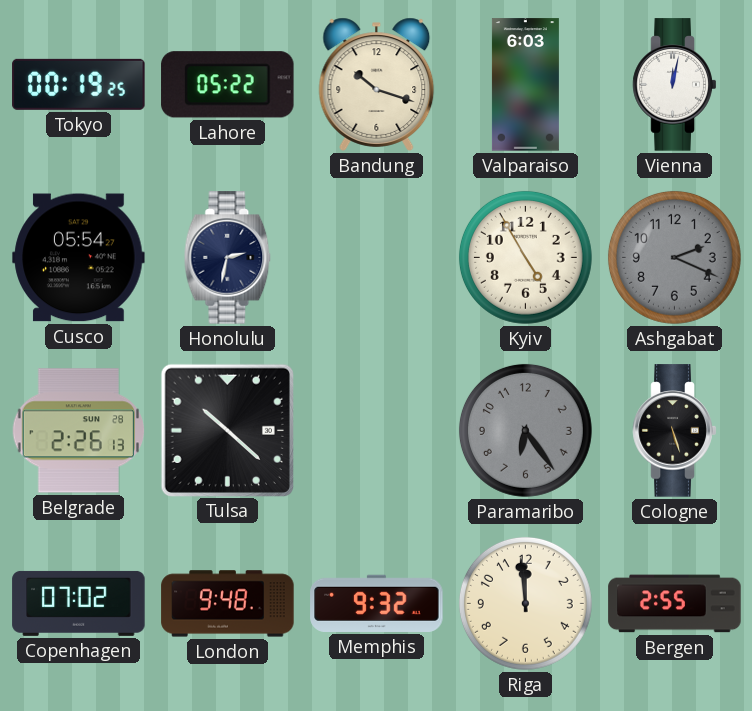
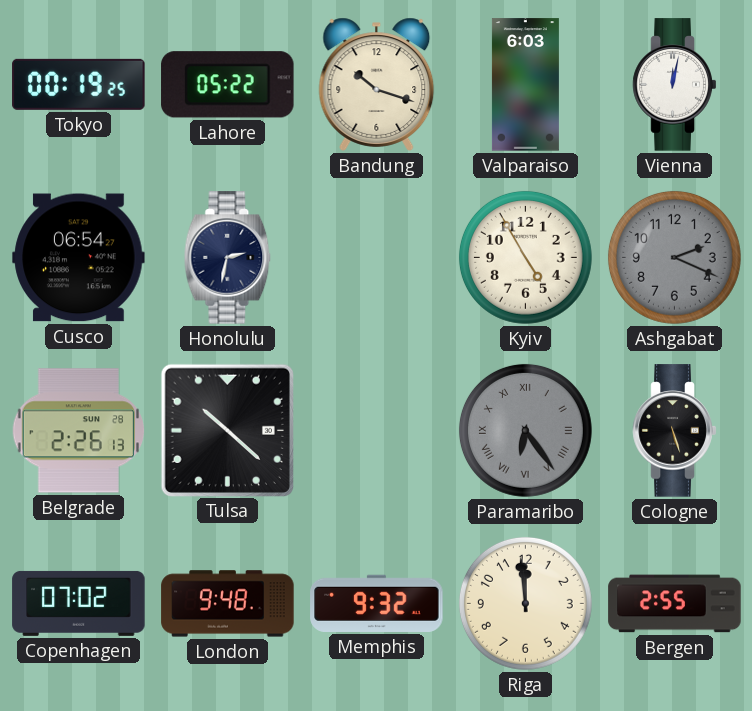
Cusco: 05:54 -> 06:54
Paramaribo numerals: Arabic -> Roman
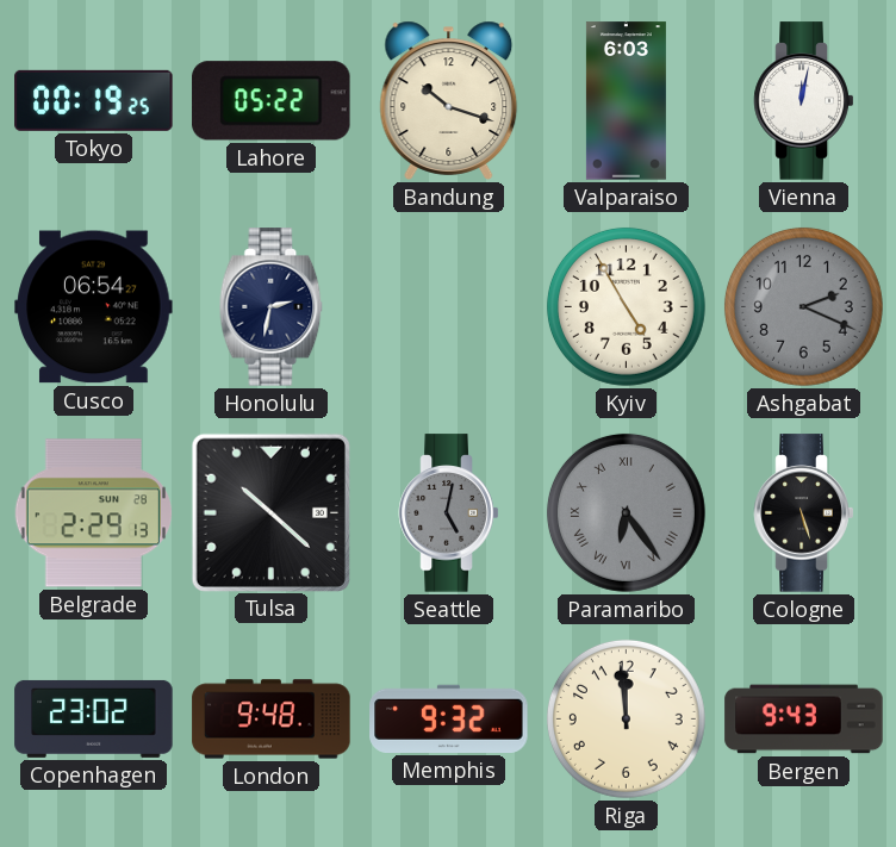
Belgrade: 2:26 -> 2:29
Seattle: none -> 5:02
Copenhagen: 07:02 -> 23:02
Bergen: 2:55 -> 9:43
